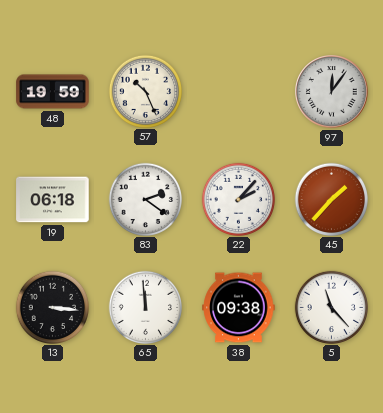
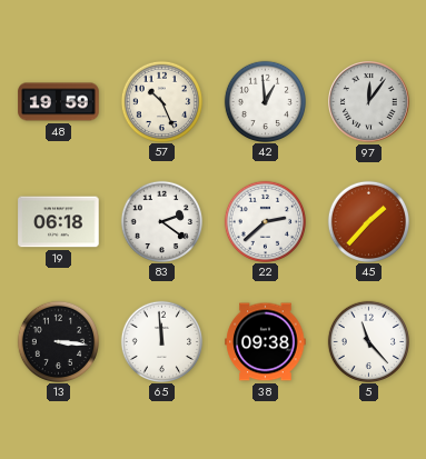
42: none -> 12:59
22: 2:07 -> 2:38
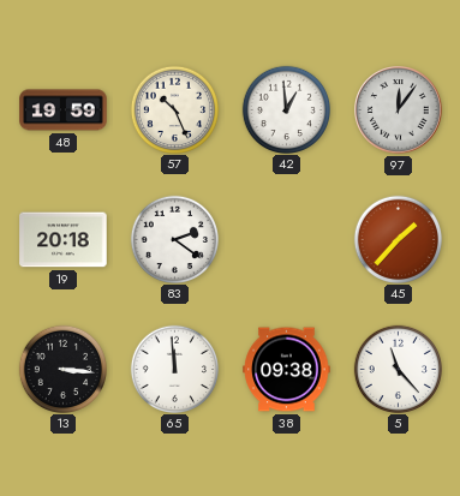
19: 06:18 -> 20:18
22: 2:38 -> none
